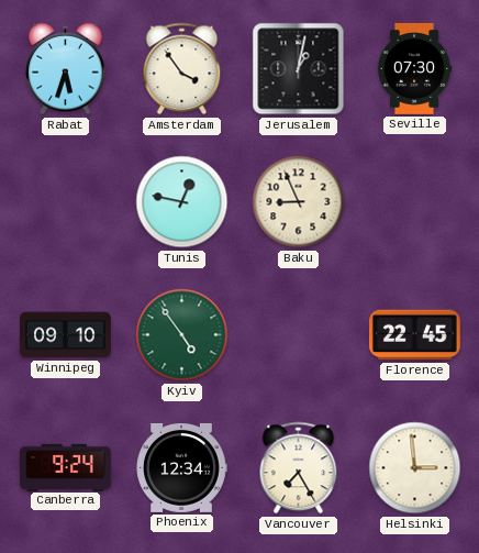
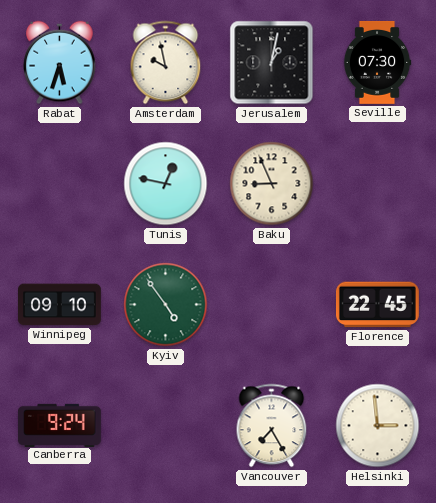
Amsterdam: 3:54 -> 9:58
Phoenix: 12:34 -> none
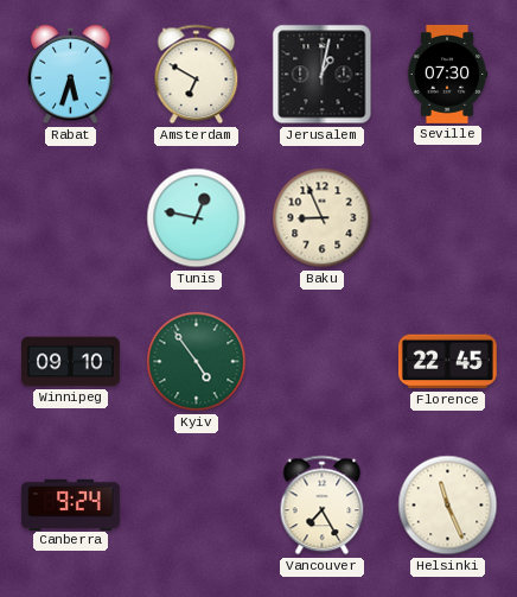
Amsterdam: 9:58 -> 6:50
Helsinki: 2:59 -> 11:26
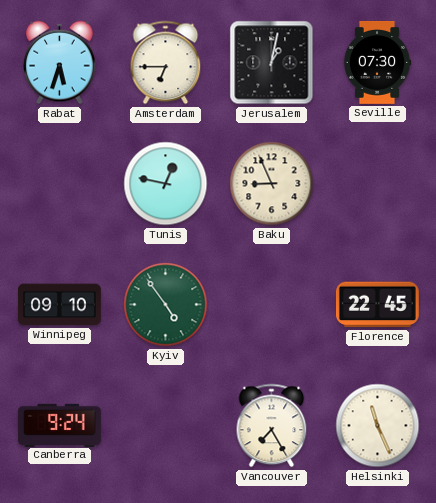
Amsterdam: 6:50 -> 6:45
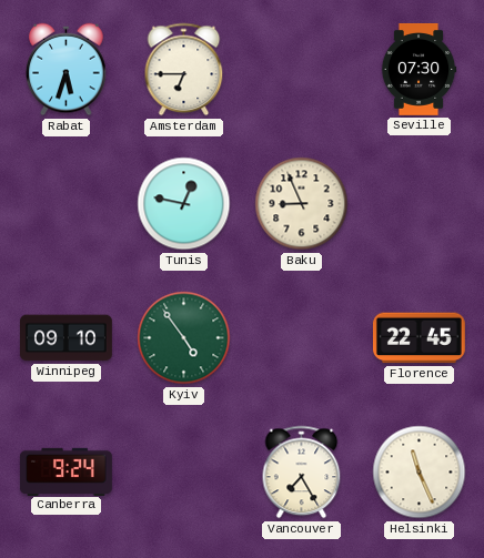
Jerusalem: 1:02 -> none
